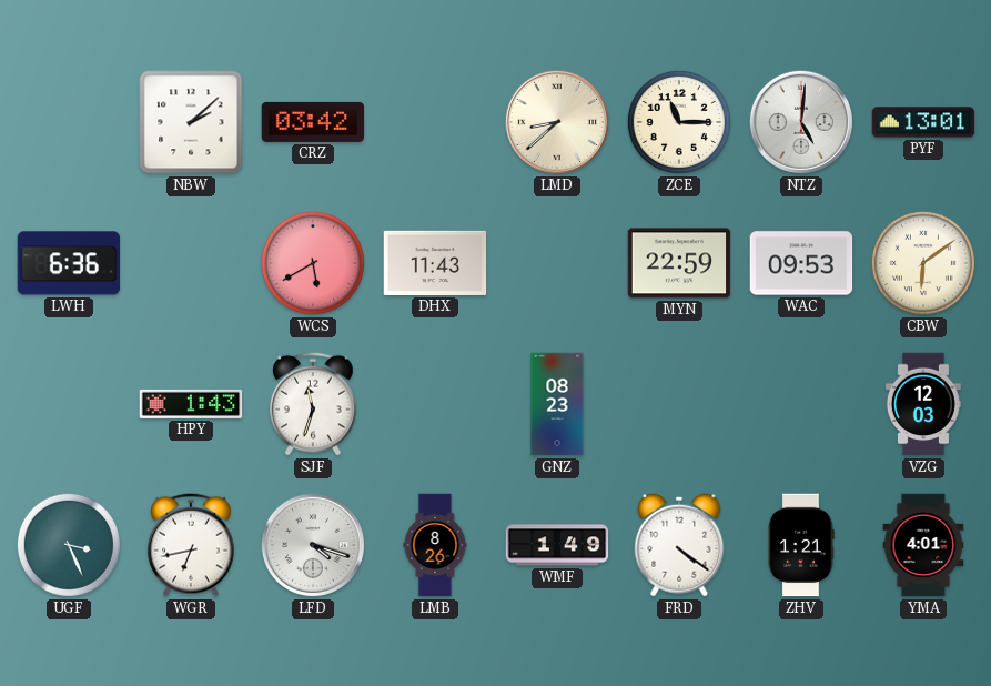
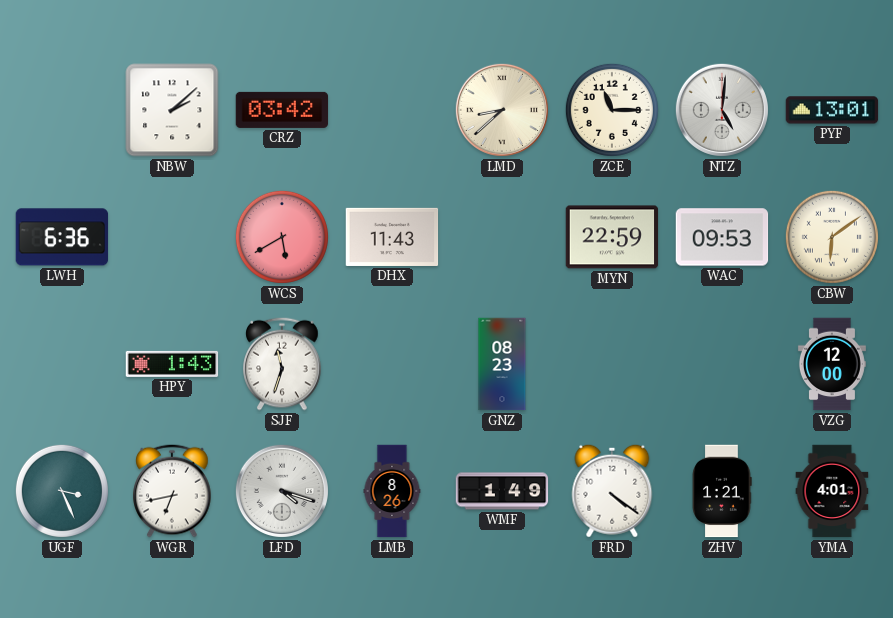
VZG: 12:03 -> 12:00
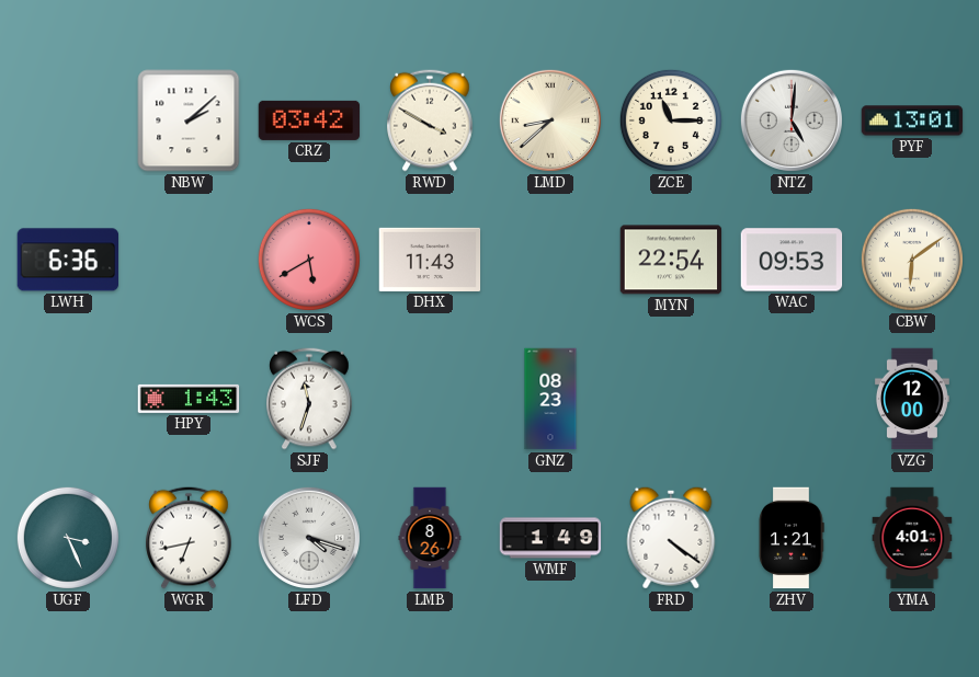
RWD: none -> 3:50
MYN: 22:59 -> 22:54
